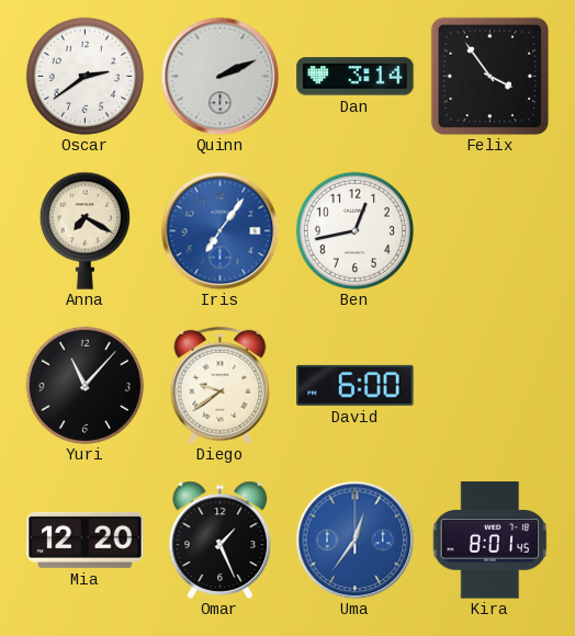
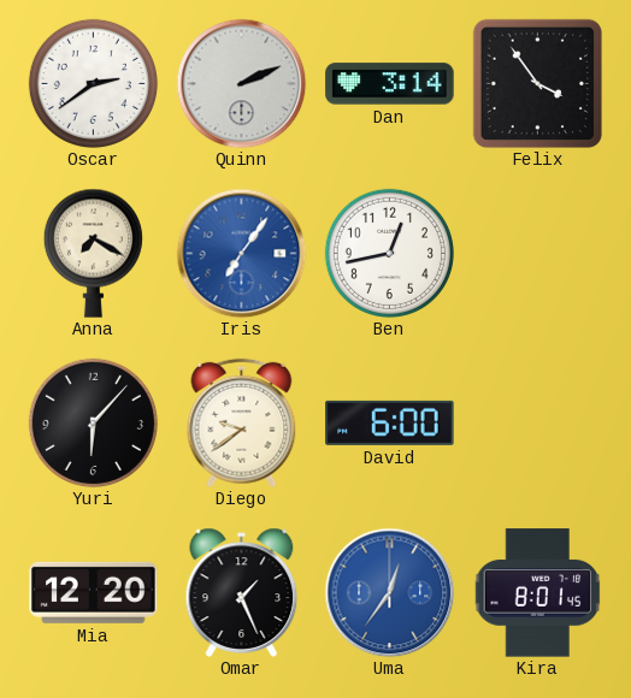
Yuri: 11:07 -> 6:07
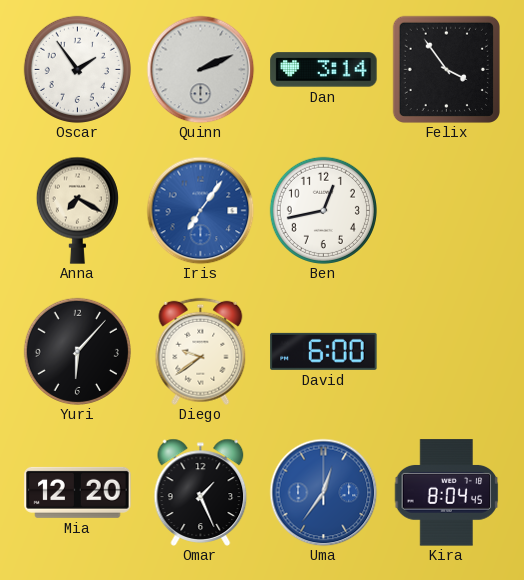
Oscar: 2:39 -> 1:54
Kira: 8:01 -> 8:04
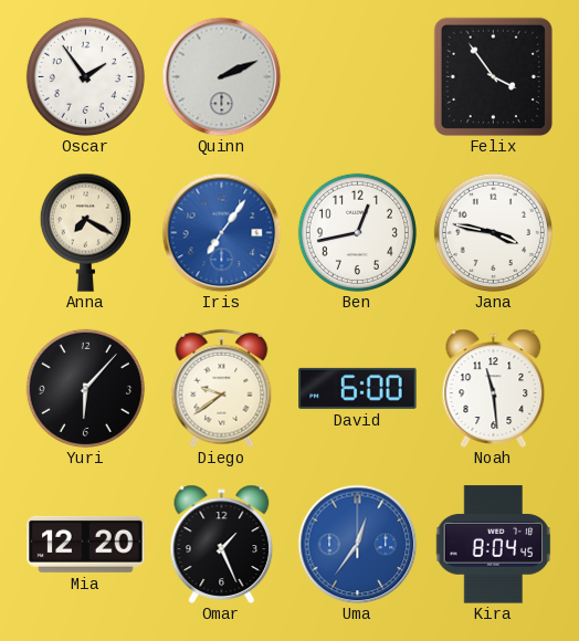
Dan: 3:14 -> none
Jana: none -> 3:47
Noah: none -> 11:29
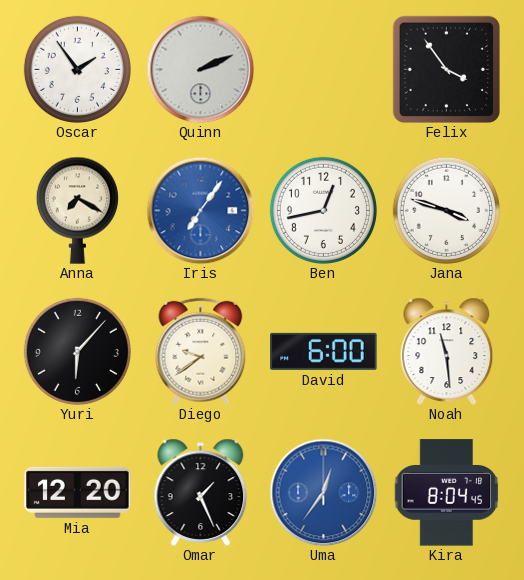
Jana: 3:47 -> 3:48
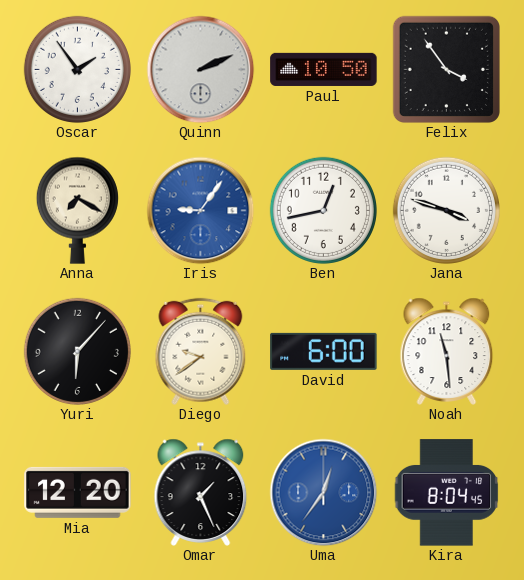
Paul: none -> 10:50
Iris: 7:06 -> 9:06
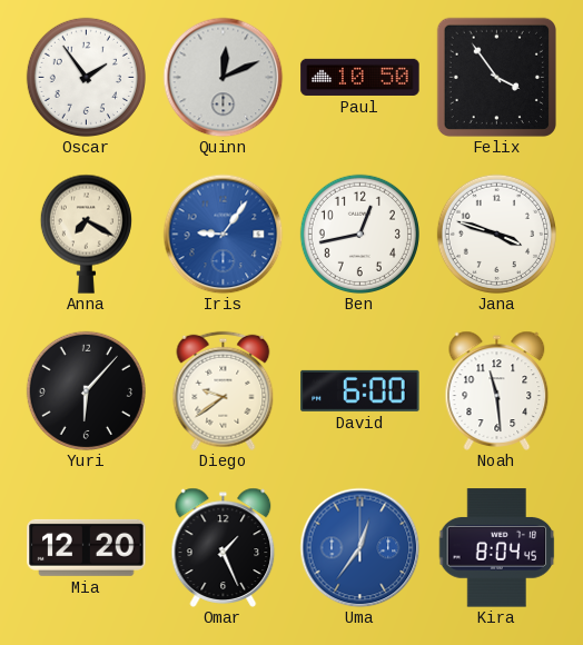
Quinn: 2:11 -> 12:11
